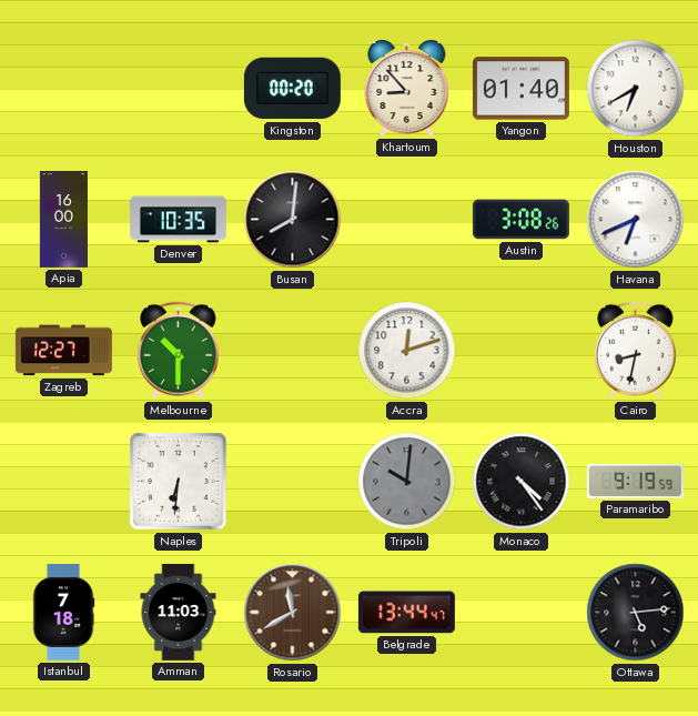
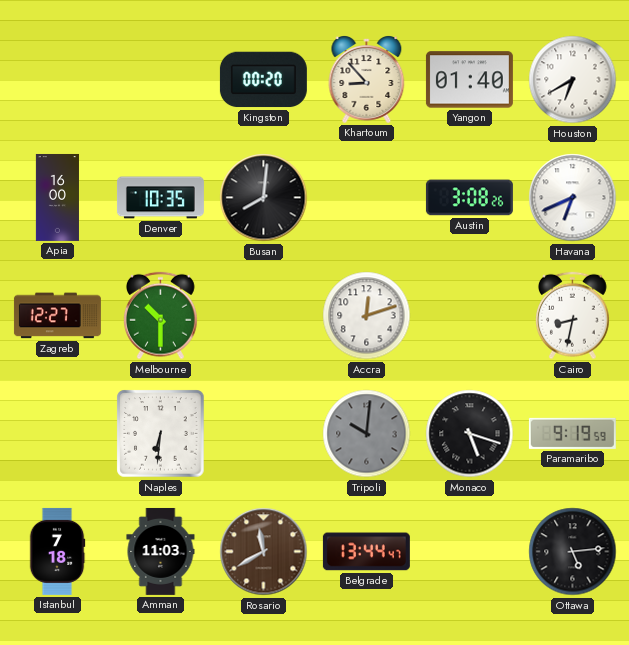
Monaco: 4:24 -> 5:18
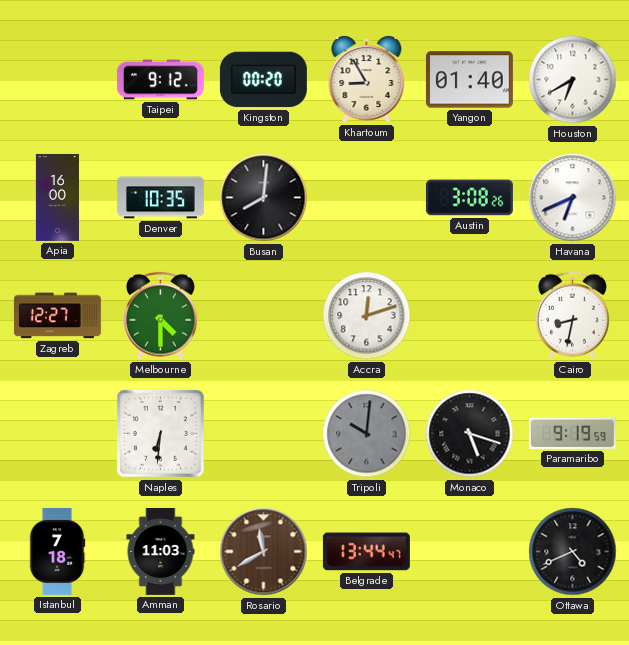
Taipei: none -> 9:12
Khartoum: 8:53 -> 8:55
Melbourne: 10:30 -> 4:30
Ottawa: 5:14 -> 4:41
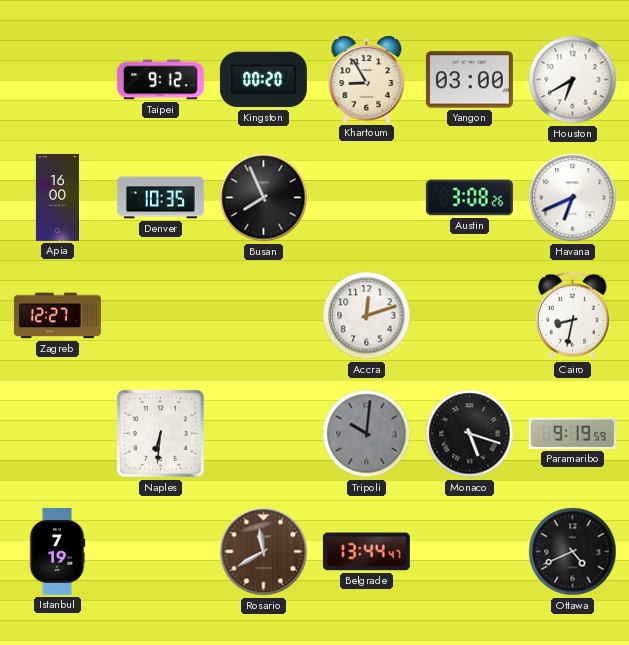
Yangon: 01:40 -> 03:00
Busan: 8:01 -> 7:56
Melbourne: 4:30 -> none
Istanbul: 7:18 -> 7:19
Amman: 11:03 -> none
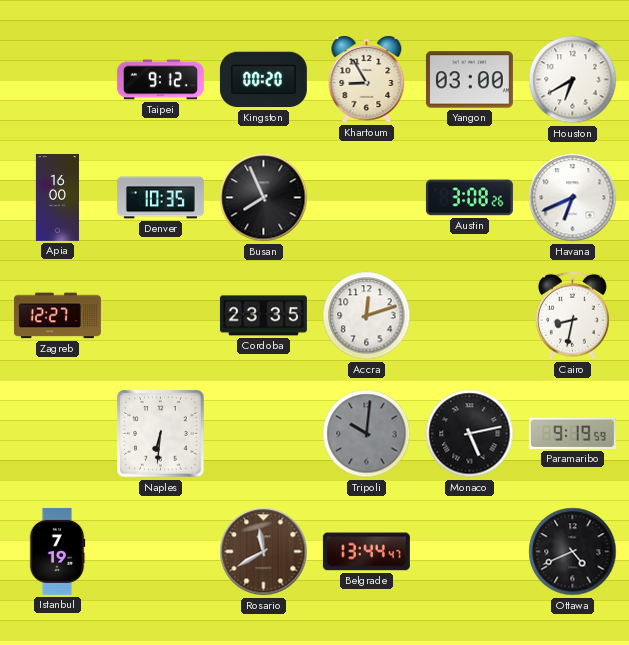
Cordoba: none -> 23:35
Monaco: 5:18 -> 5:13
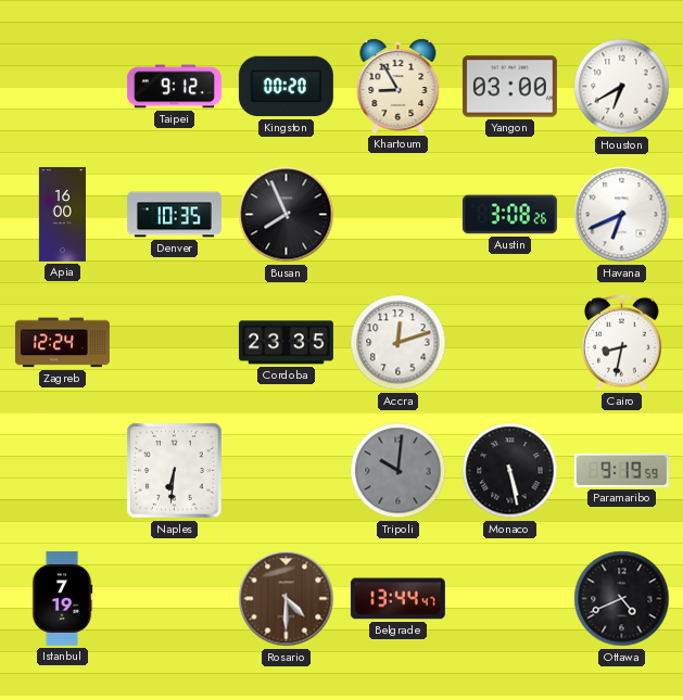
Zagreb: 12:27 -> 12:24
Monaco: 5:13 -> 5:28
Rosario: 11:40 -> 4:30
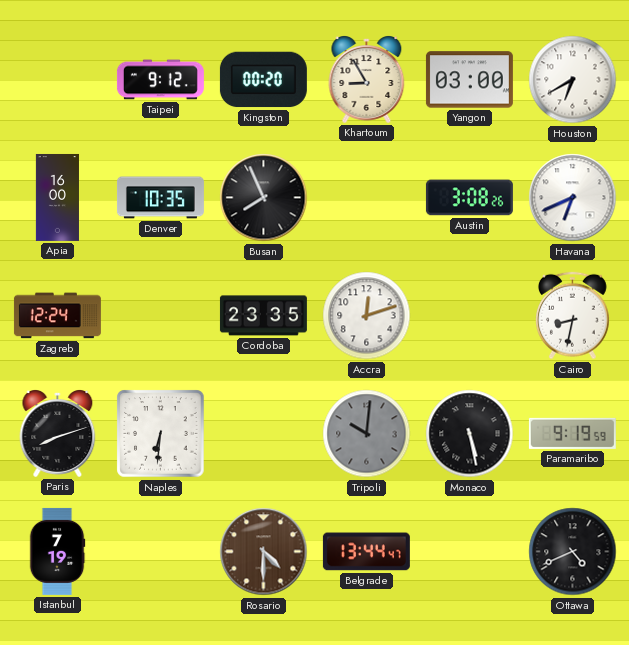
Paris: none -> 8:12
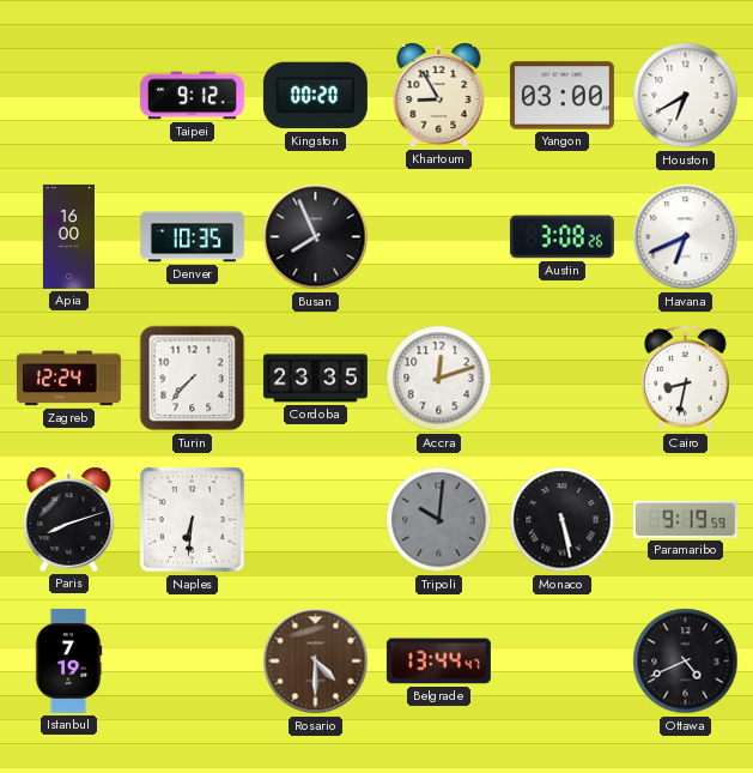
Turin: none -> 7:37
